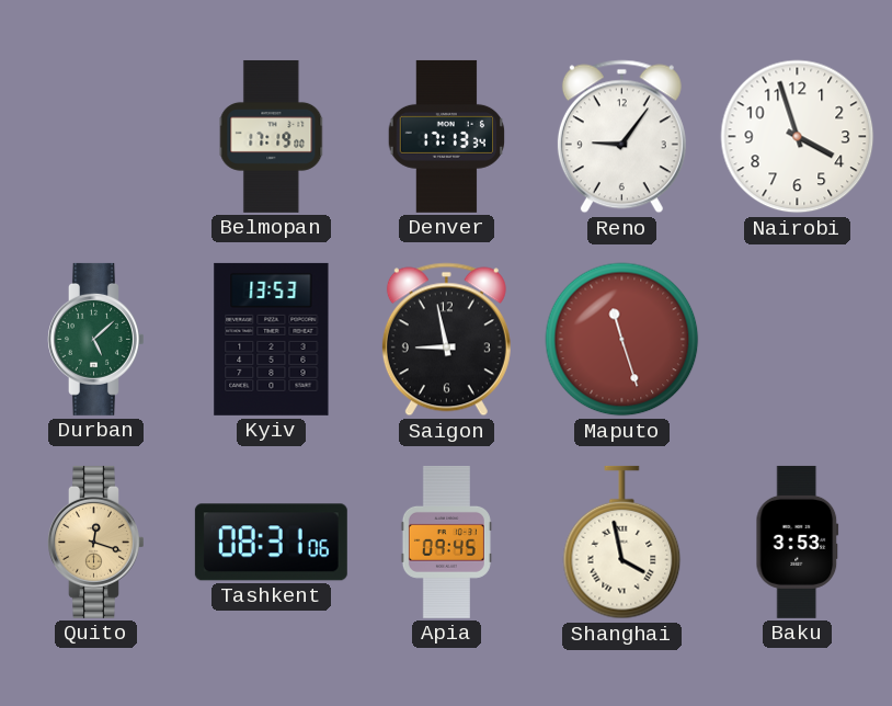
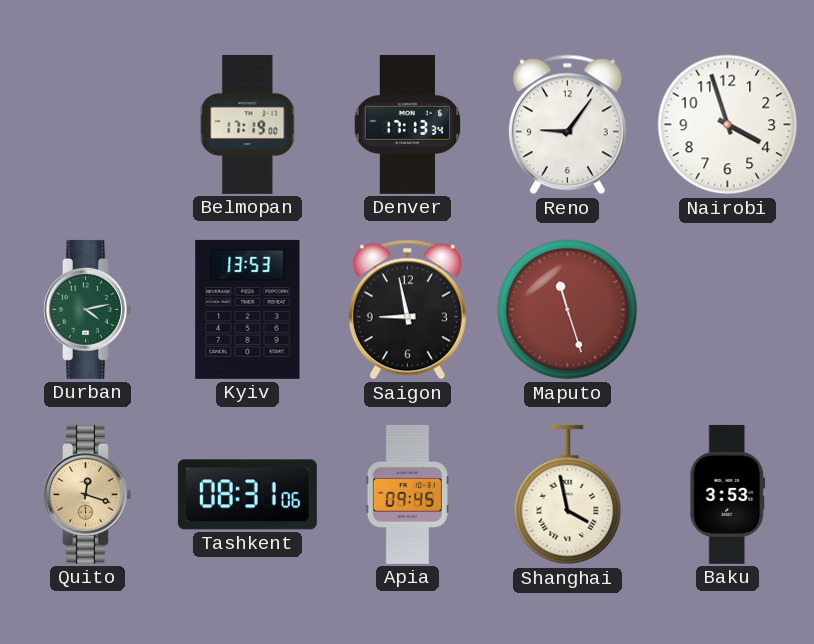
Durban: 5:08 -> 4:13
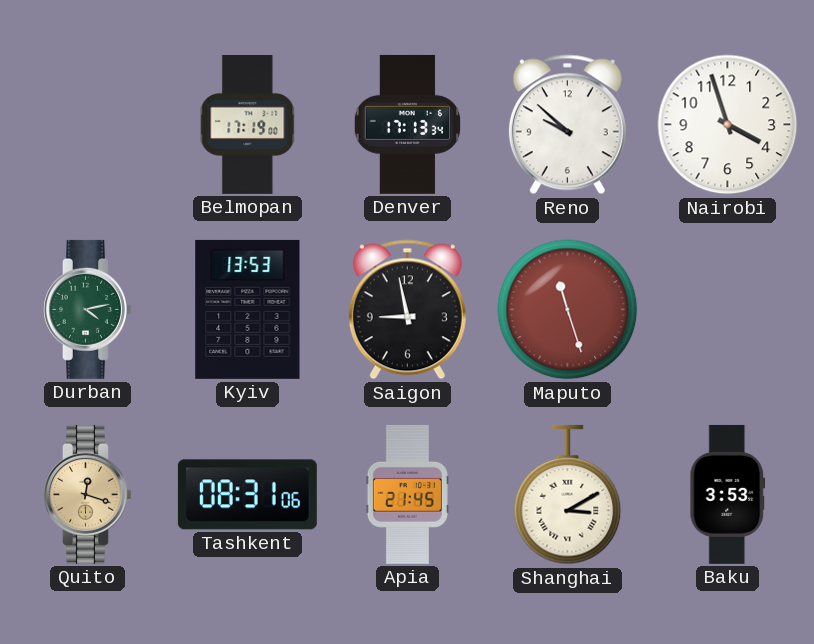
Reno: 9:06 -> 9:52
Apia: 09:45 -> 21:45
Shanghai: 3:58 -> 3:10
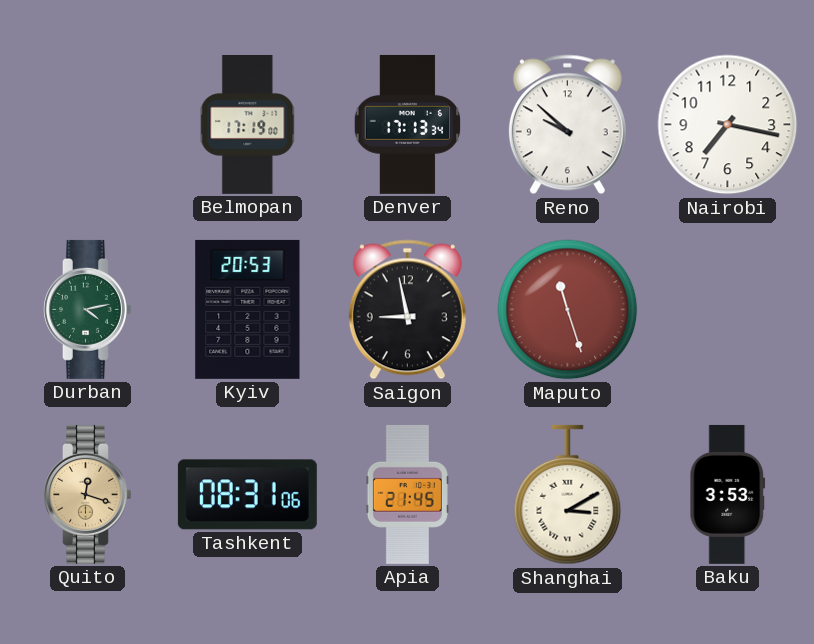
Nairobi: 3:57 -> 7:17
Kyiv: 13:53 -> 20:53
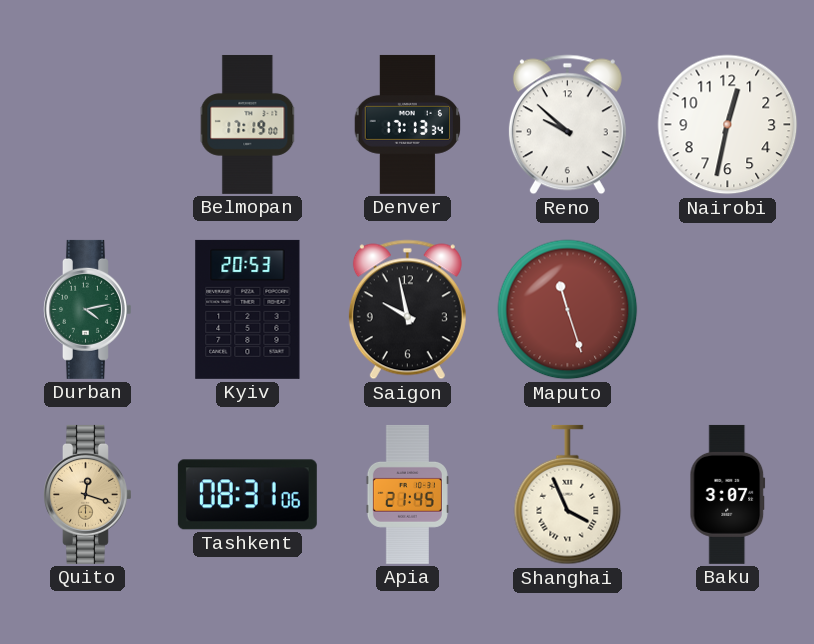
Nairobi: 7:17 -> 12:32
Saigon: 8:58 -> 9:58
Shanghai: 3:10 -> 3:56
Baku: 3:53 -> 3:07
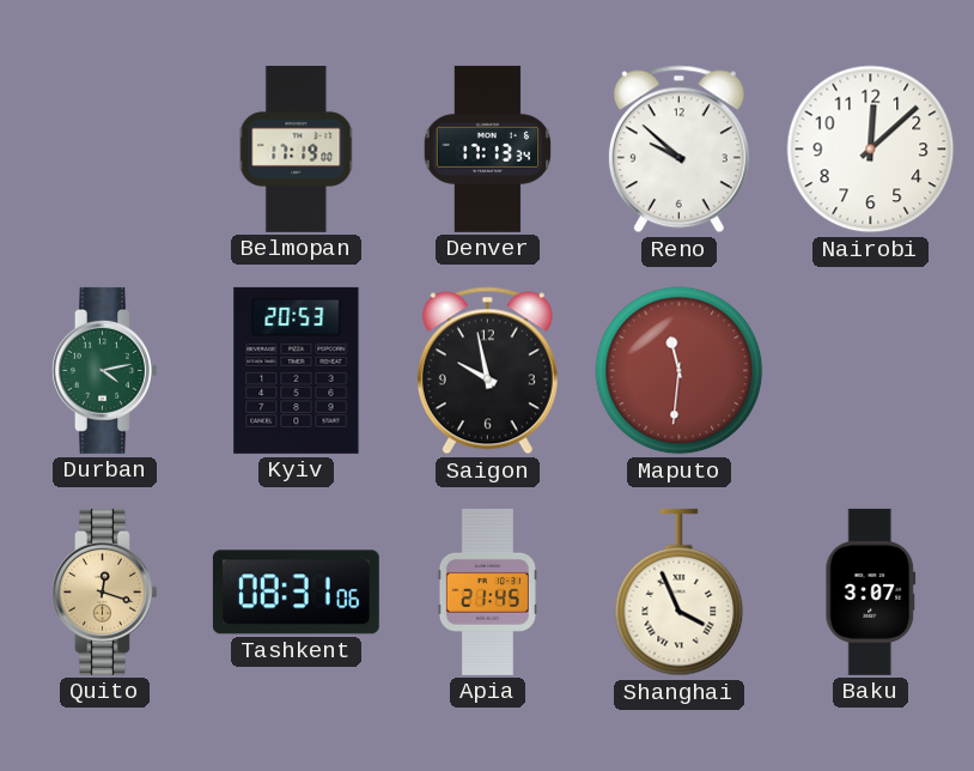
Nairobi: 12:32 -> 12:08
Maputo: 11:27 -> 11:31
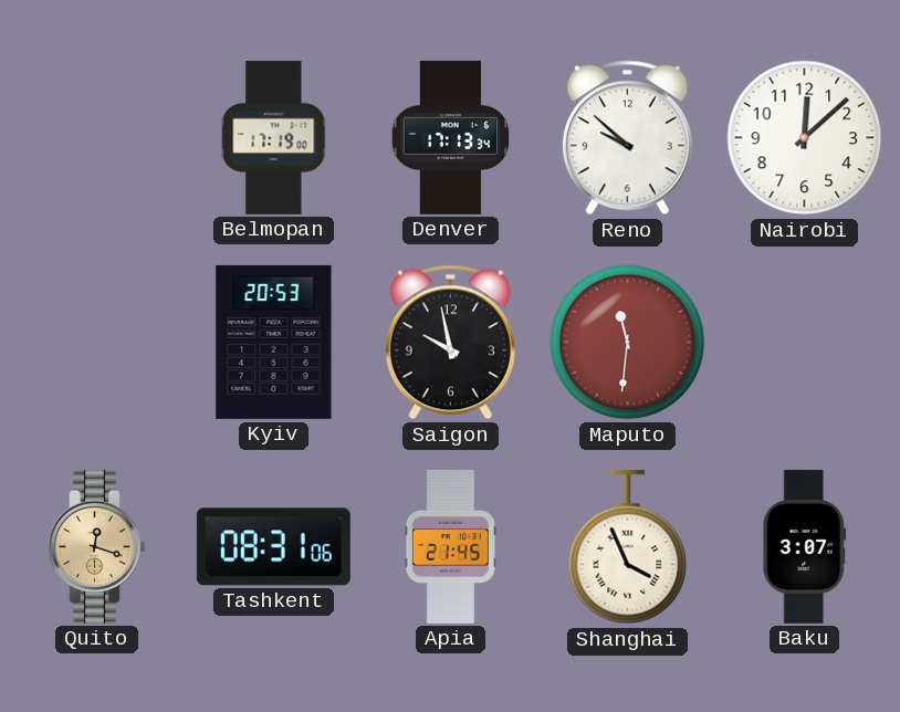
Durban: 4:13 -> none
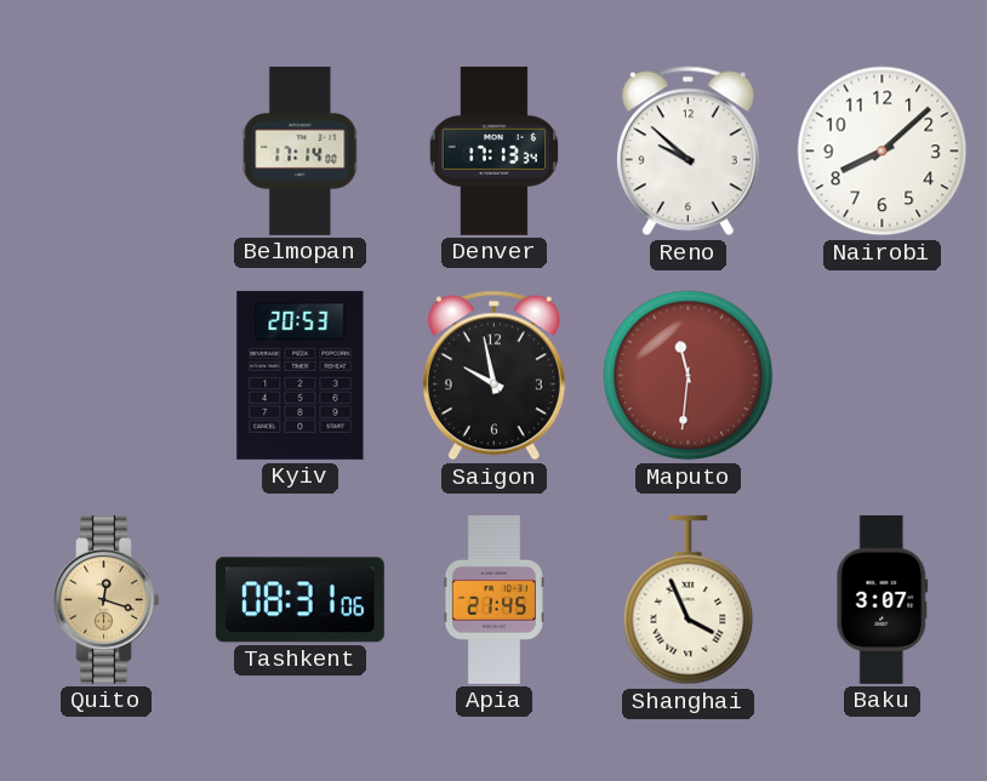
Belmopan: 17:19 -> 17:14
Nairobi: 12:08 -> 8:08
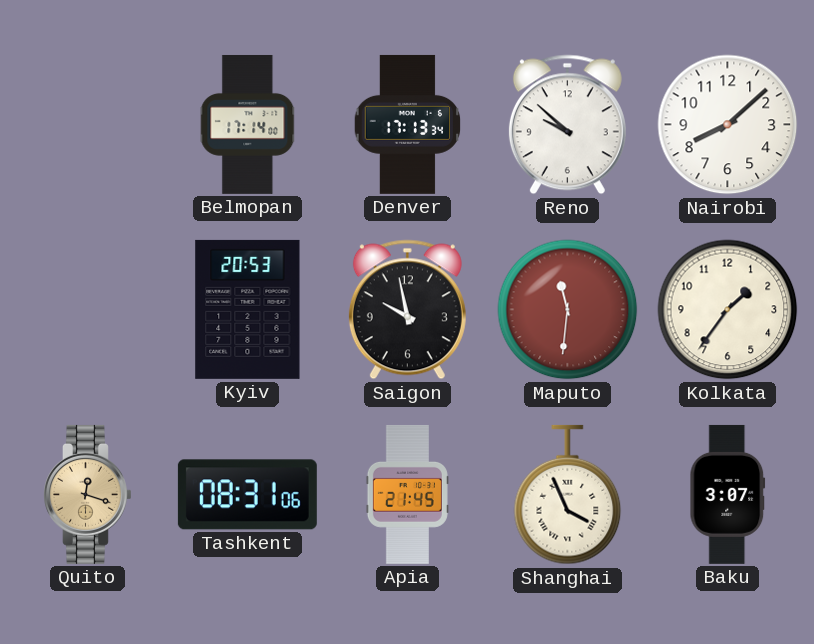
Kolkata: none -> 1:36
